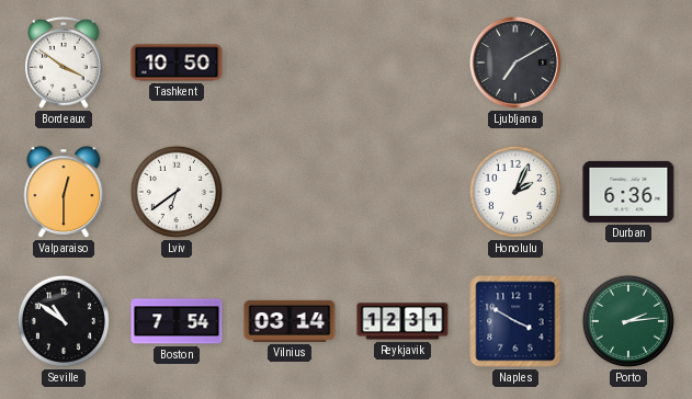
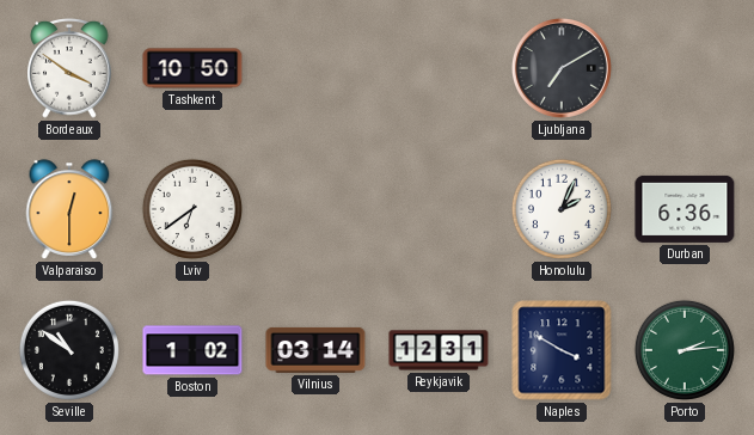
Boston: 7:54 -> 1:02
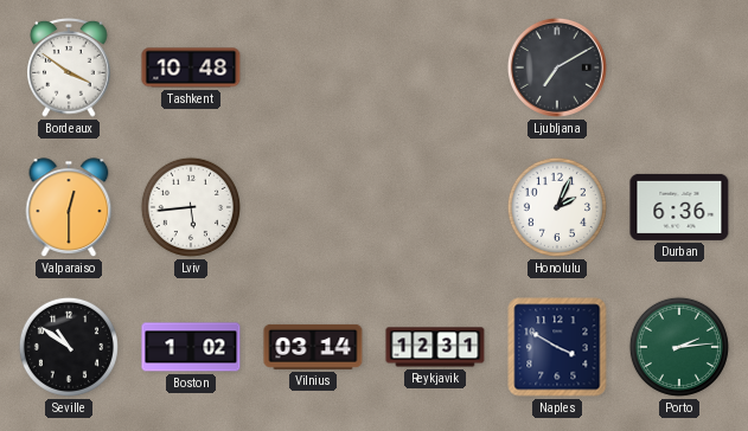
Tashkent: 10:50 -> 10:48
Lviv: 6:39 -> 5:44
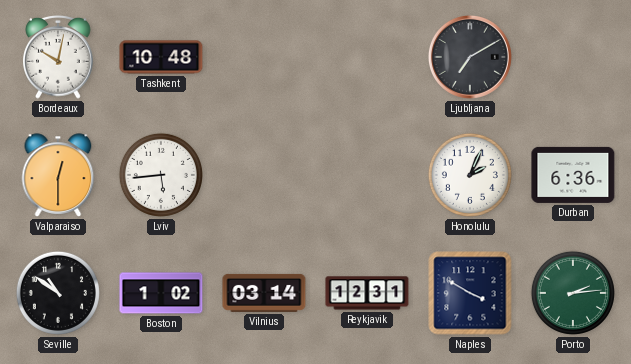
Bordeaux: 3:51 -> 10:02
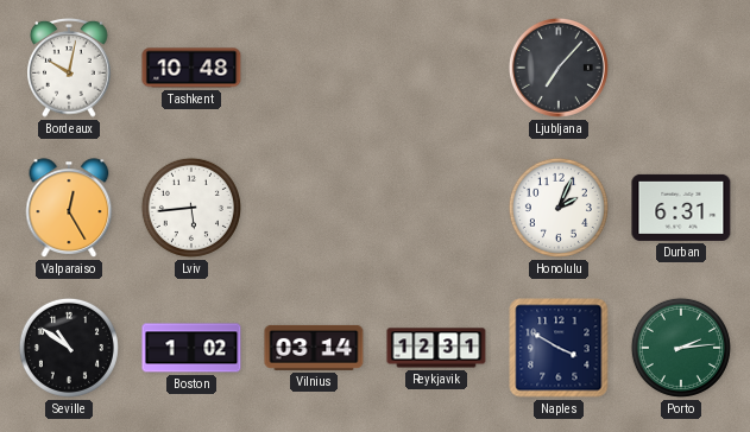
Ljubljana: 7:10 -> 7:07
Valparaiso: 12:30 -> 12:25
Durban: 6:36 -> 6:31
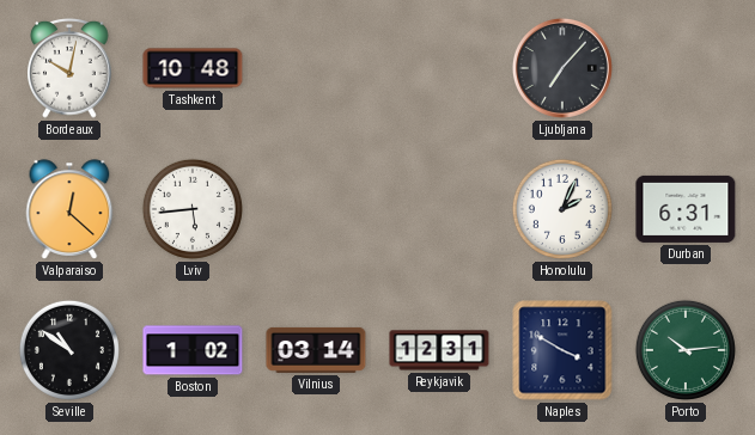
Valparaiso: 12:25 -> 12:22
Porto: 2:14 -> 10:14
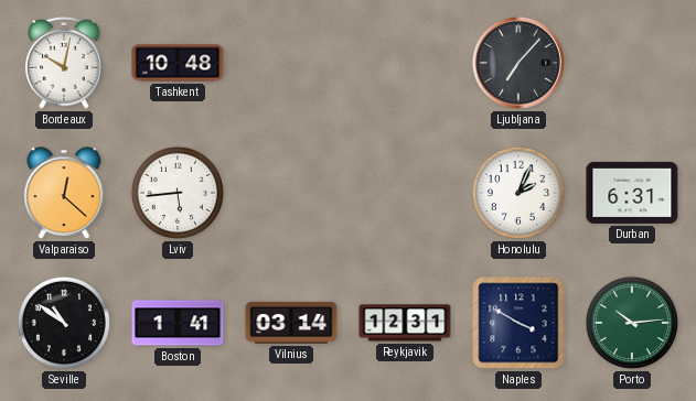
Boston: 1:02 -> 1:41
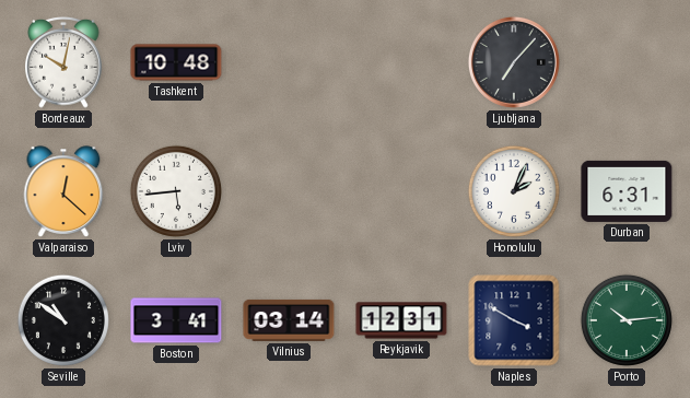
Boston: 1:41 -> 3:41
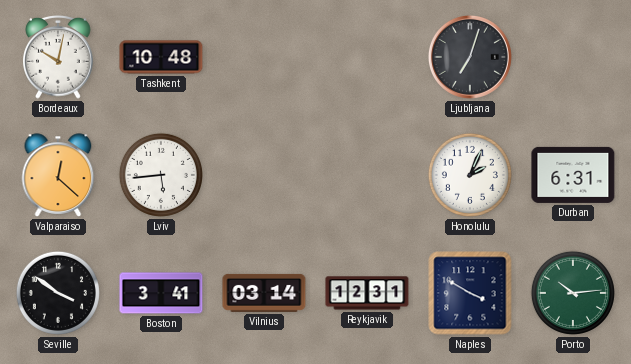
Ljubljana: 7:07 -> 7:03
Seville: 10:51 -> 3:51
